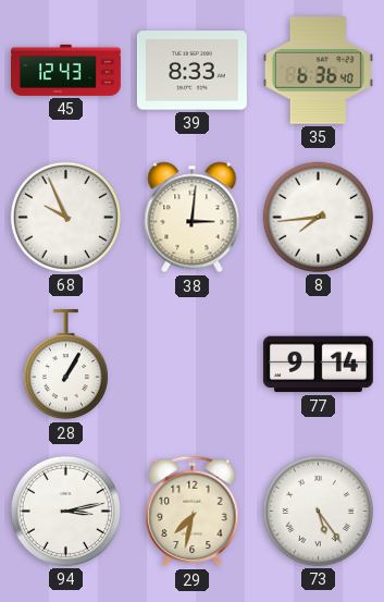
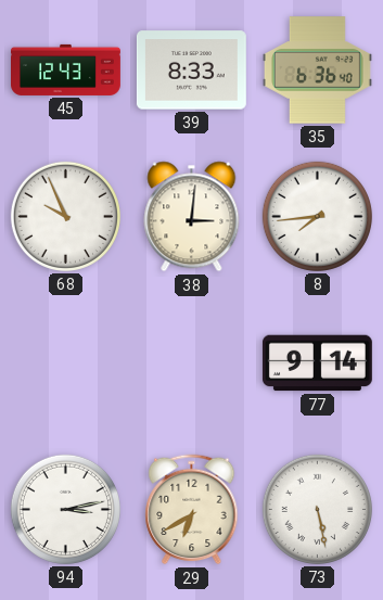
28: 1:05 -> none
29: 7:32 -> 6:40
73: 5:24 -> 5:28
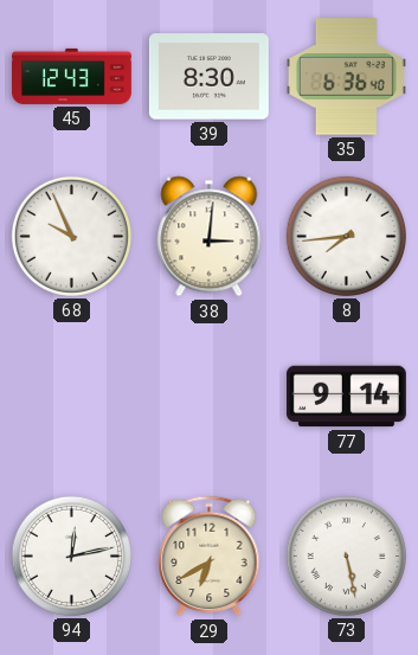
39: 8:33 -> 8:30
94: 3:13 -> 12:13
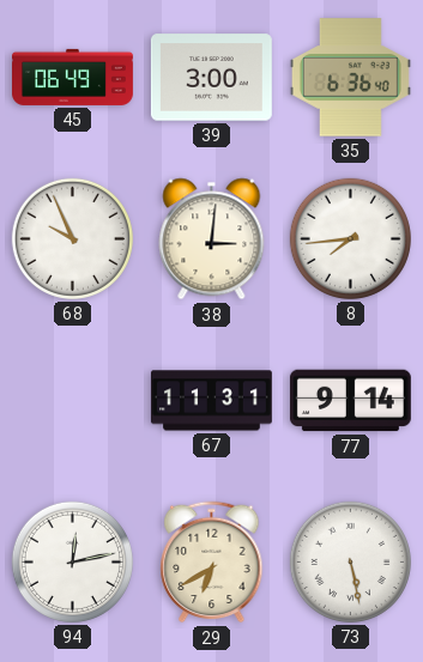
45: 12:43 -> 06:49
39: 8:30 -> 3:00
67: none -> 11:31
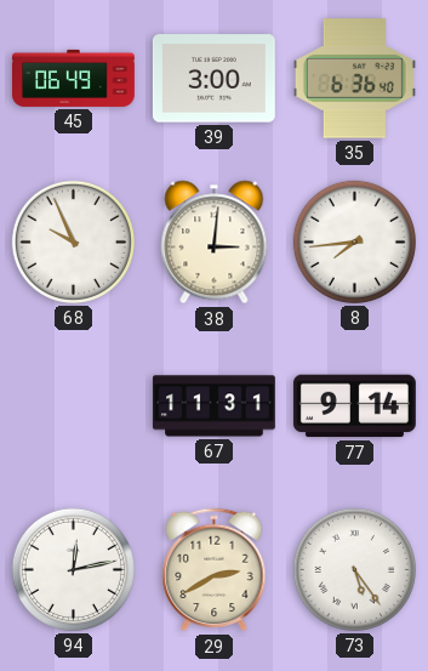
29: 6:40 -> 2:40
73: 5:28 -> 5:24
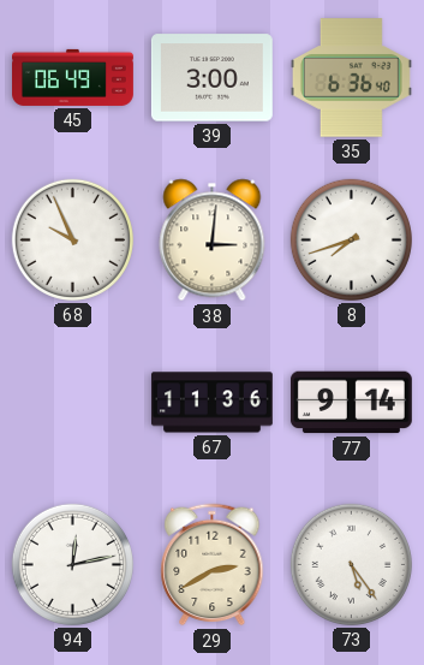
8: 7:44 -> 7:42
67: 11:31 -> 11:36
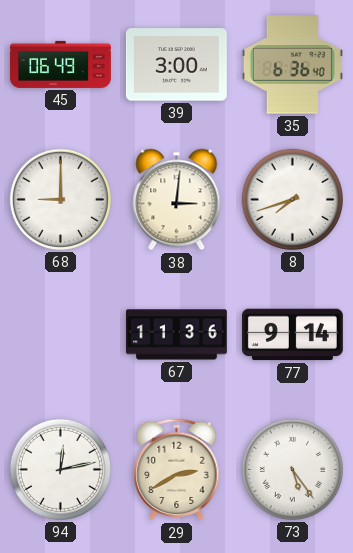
68: 9:56 -> 9:00
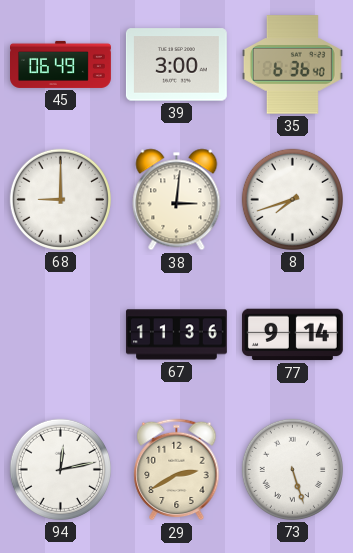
73: 5:24 -> 5:27
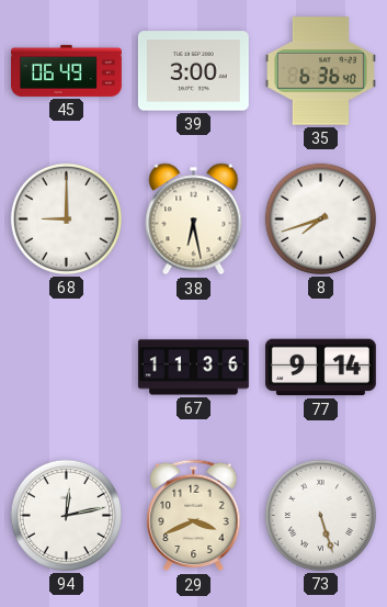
38: 3:01 -> 6:28
29: 2:40 -> 3:41
